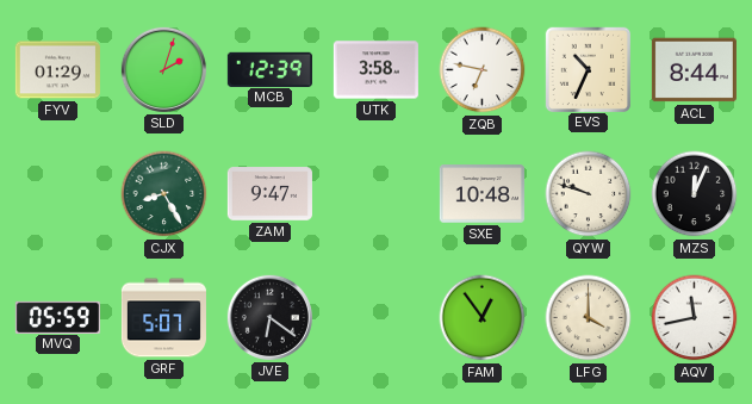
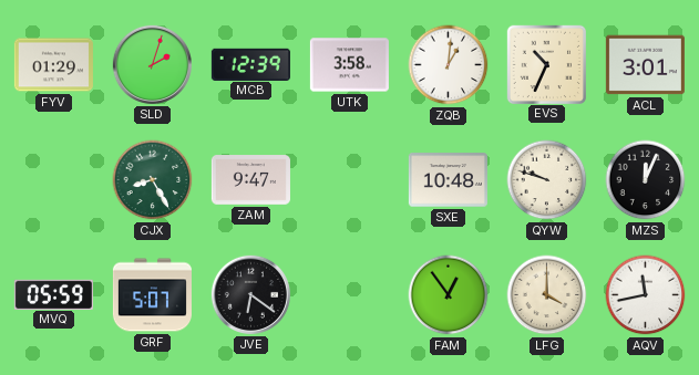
ZQB: 6:47 -> 1:01
ACL: 8:44 -> 3:01
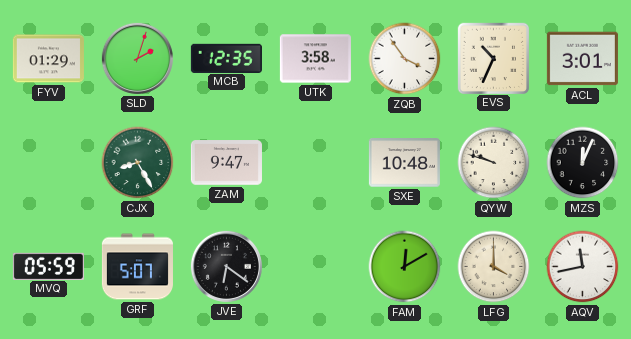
MCB: 12:39 -> 12:35
ZQB: 1:01 -> 3:54
FAM: 12:54 -> 12:10
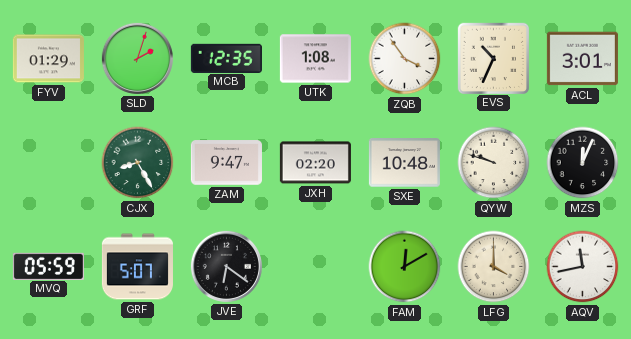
UTK: 3:58 -> 1:08
JXH: none -> 02:20
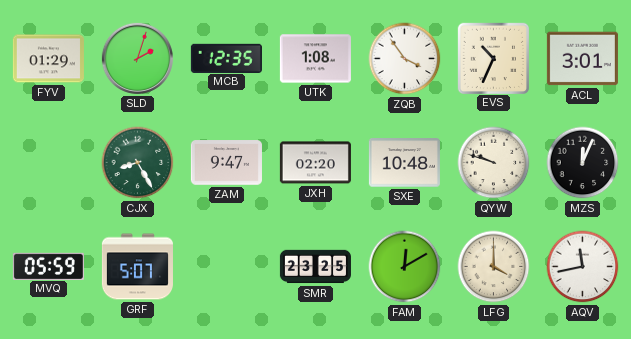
JVE: 6:21 -> none
SMR: none -> 23:25
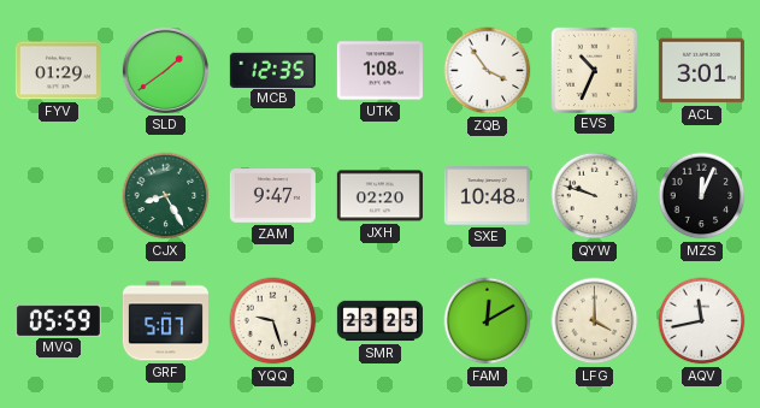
SLD: 2:03 -> 1:39
YQQ: none -> 9:27
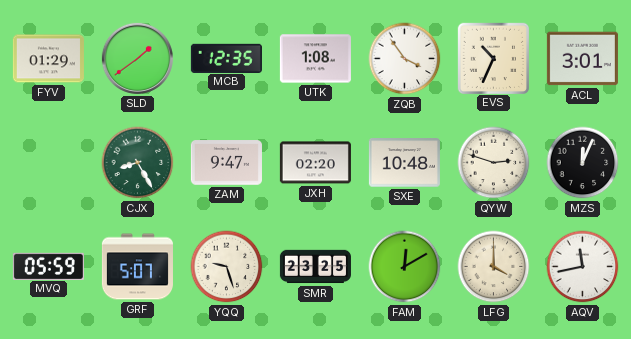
QYW: 9:48 -> 2:48
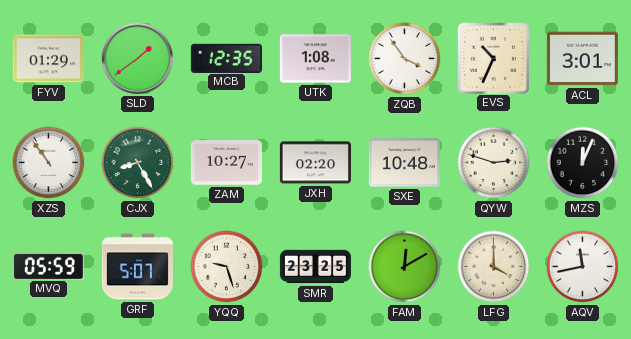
XZS: none -> 10:54
ZAM: 9:47 -> 10:27
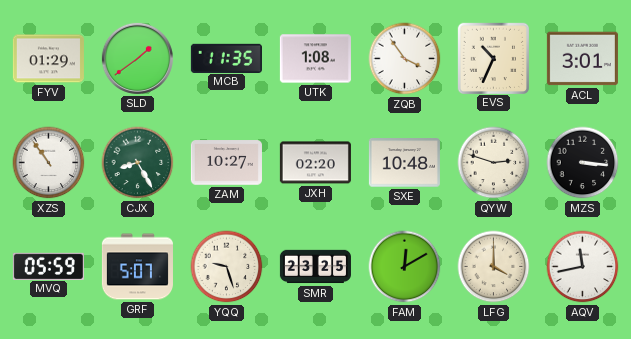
MCB: 12:35 -> 11:35
MZS: 12:04 -> 3:16
